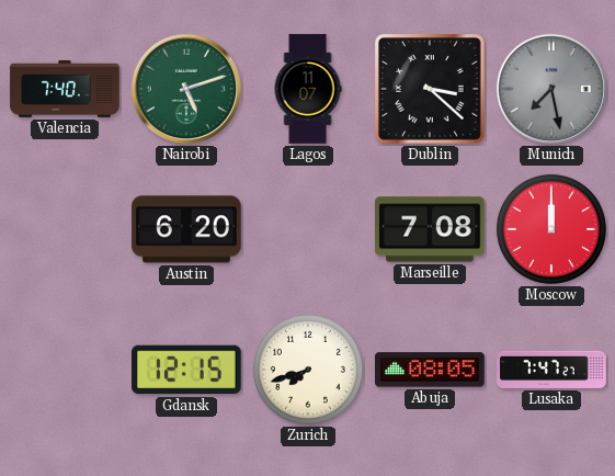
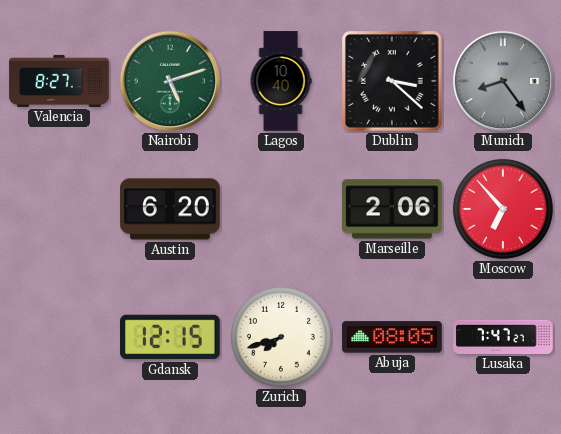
Valencia: 7:40 -> 8:27
Lagos: 11:07 -> 10:40
Munich: 7:28 -> 8:24
Marseille: 7:08 -> 2:06
Moscow: 12:00 -> 6:53
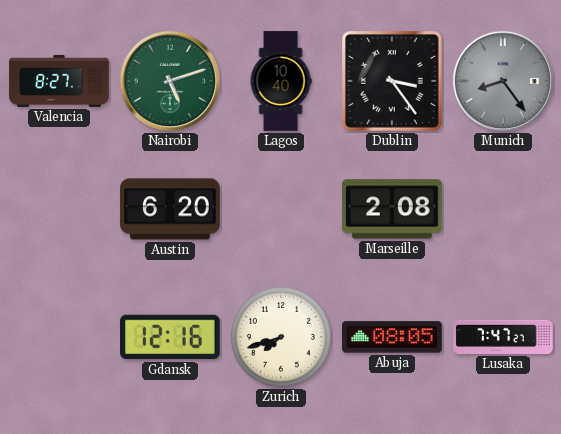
Dublin: 3:22 -> 3:24
Marseille: 2:06 -> 2:08
Moscow: 6:53 -> none
Gdansk: 12:15 -> 12:16
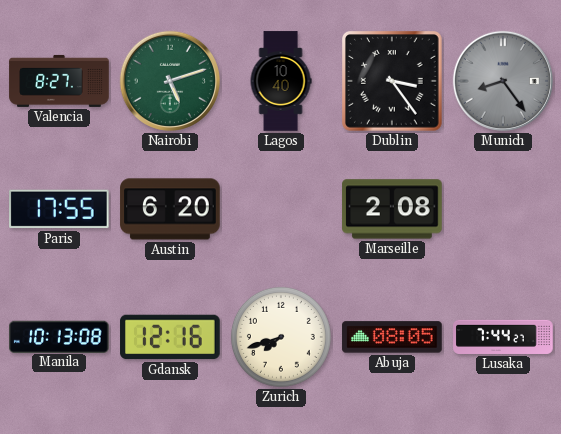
Paris: none -> 17:55
Manila: none -> 10:13
Lusaka: 7:47 -> 7:44
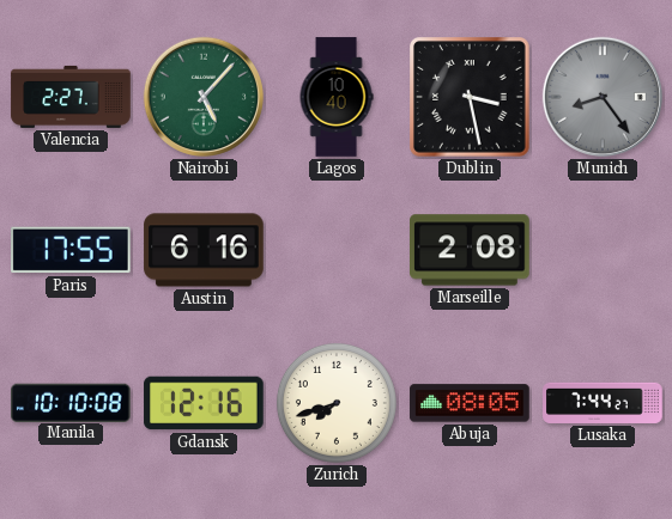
Valencia: 8:27 -> 2:27
Nairobi: 5:12 -> 5:07
Dublin: 3:24 -> 3:28
Austin: 6:20 -> 6:16
Manila: 10:13 -> 10:10
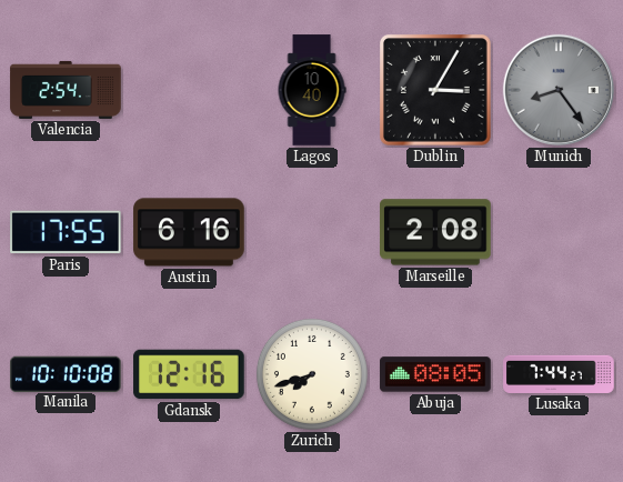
Valencia: 2:27 -> 2:54
Nairobi: 5:07 -> none
Dublin: 3:28 -> 3:05
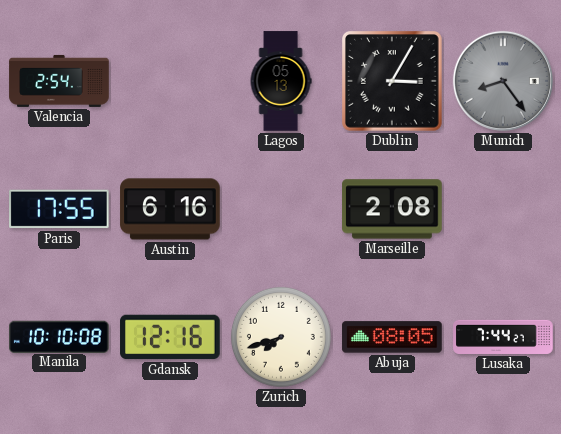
Lagos: 10:40 -> 05:13
